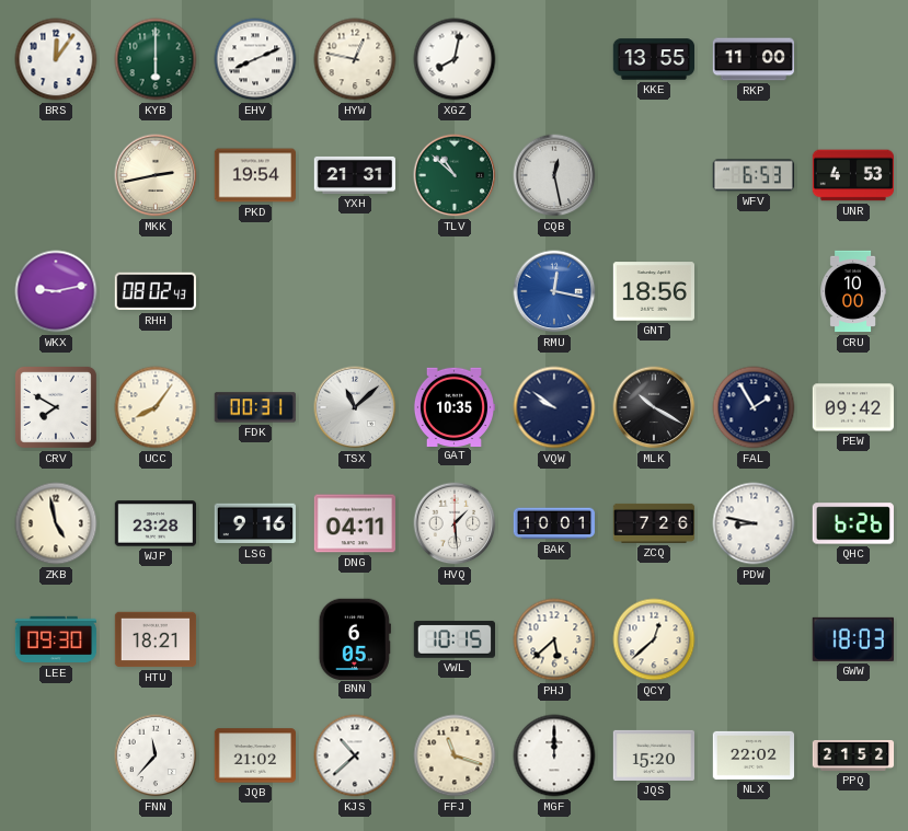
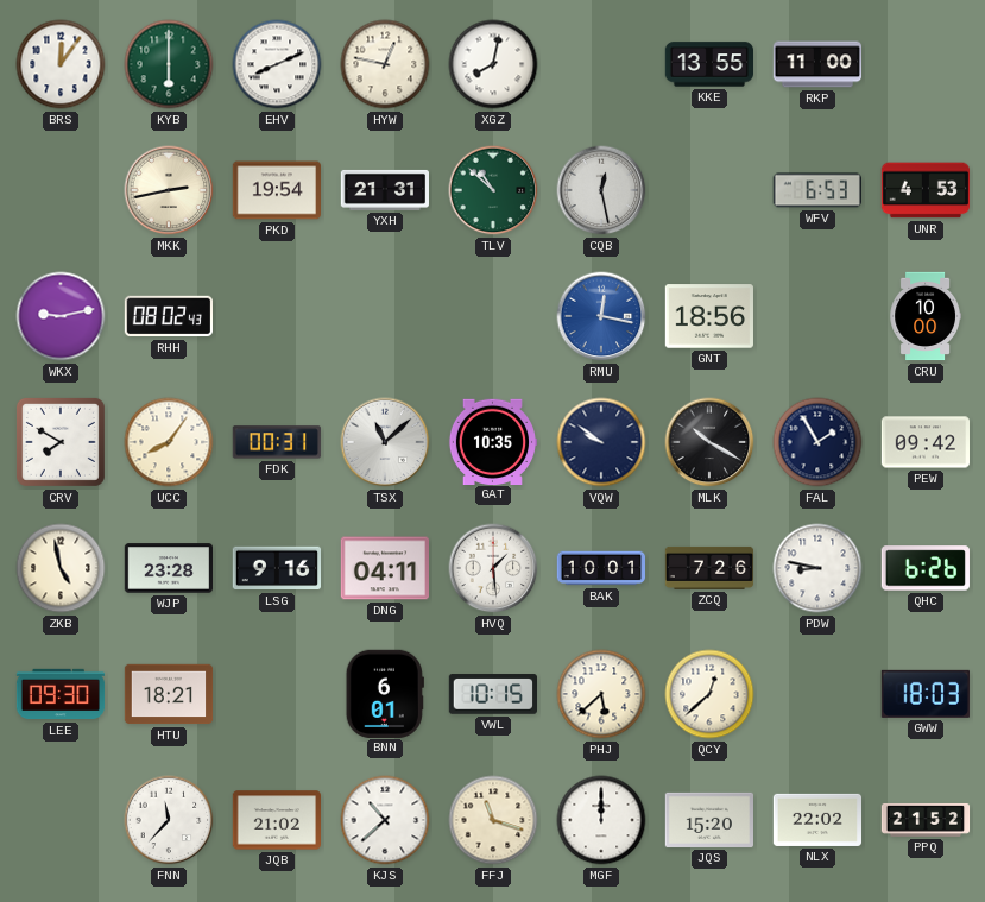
BNN: 6:05 -> 6:01
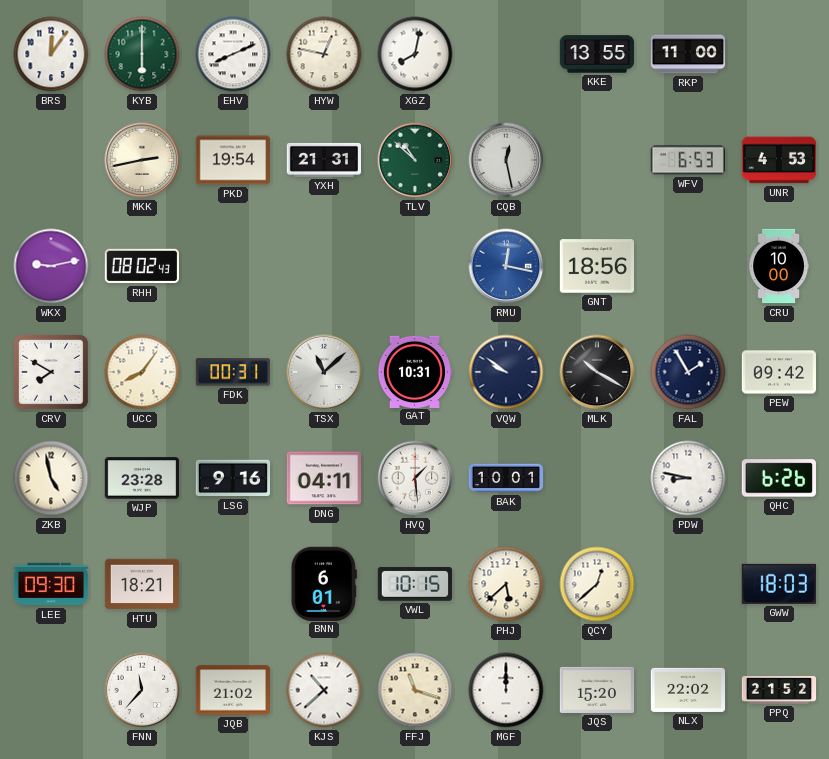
GAT: 10:35 -> 10:31
ZCQ: 7:26 -> none
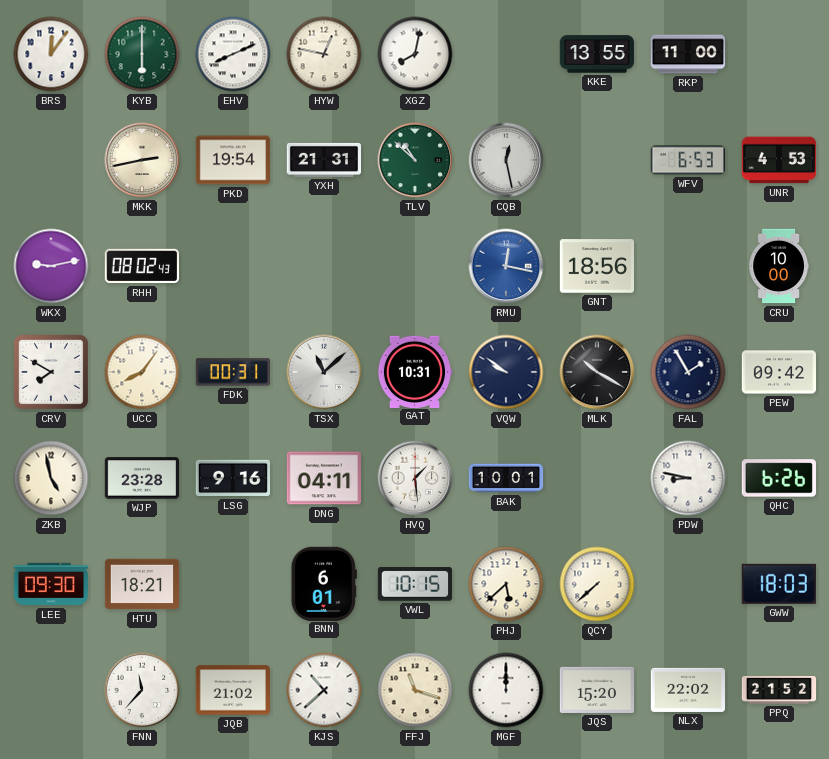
QCY: 12:38 -> 7:38
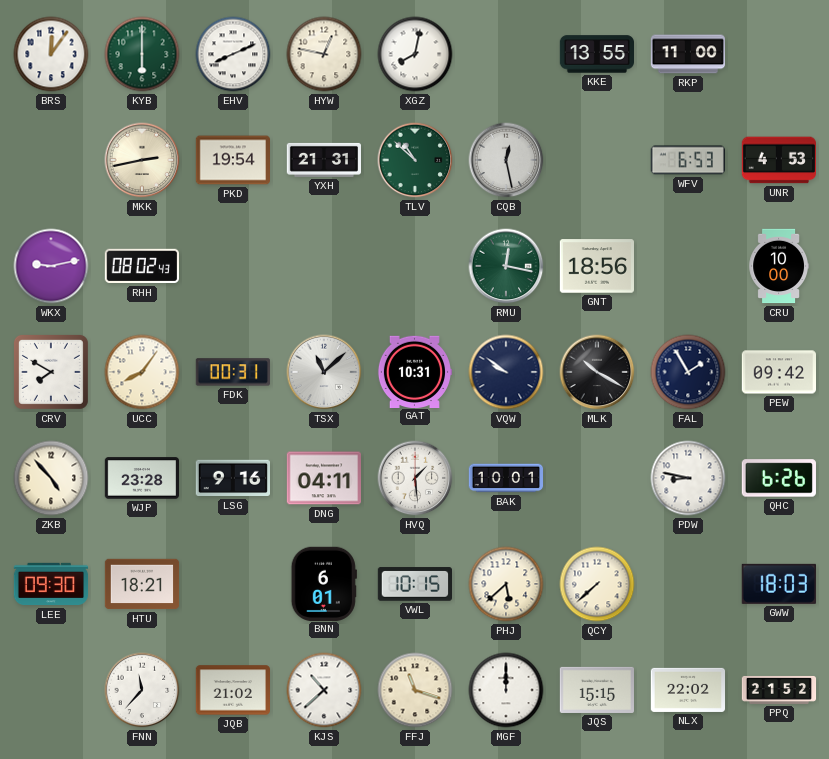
RMU dial: blue -> green
ZKB: 4:58 -> 4:53
JQS: 15:20 -> 15:15
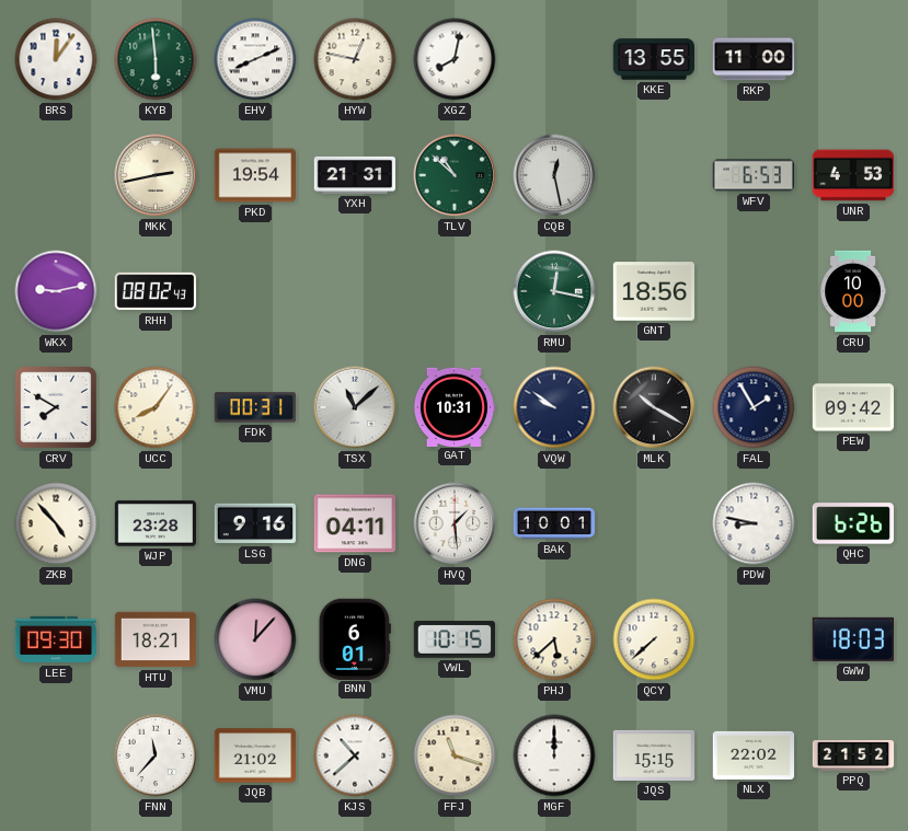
KYB: 6:00 -> 5:59
VMU: none -> 12:07
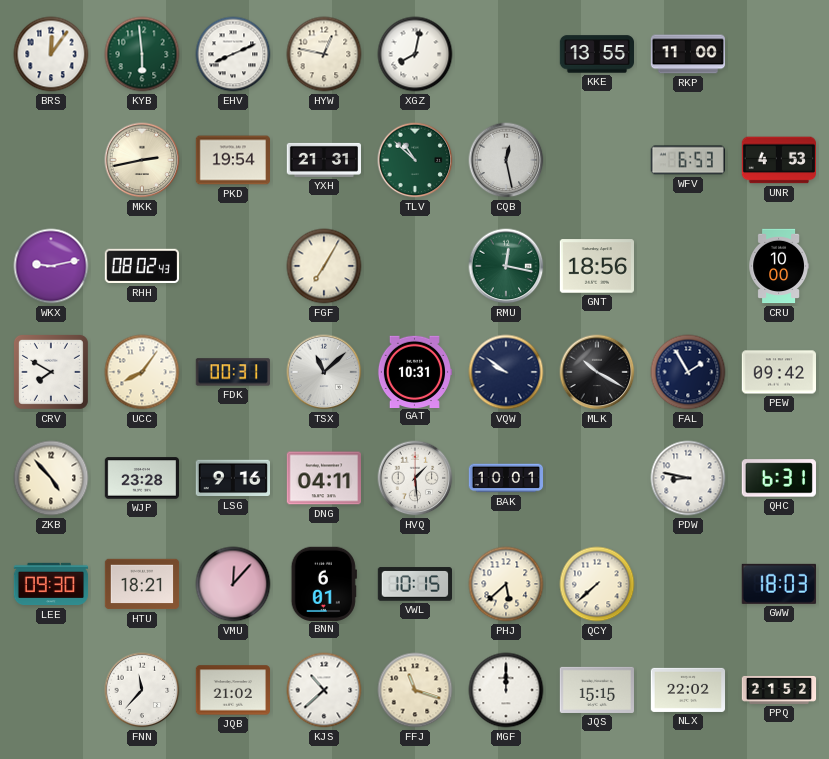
FGF: none -> 7:05
QHC: 6:26 -> 6:31
